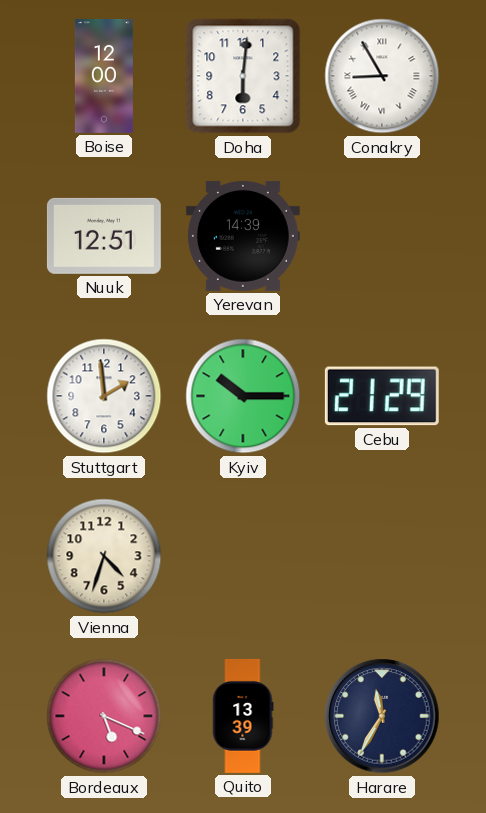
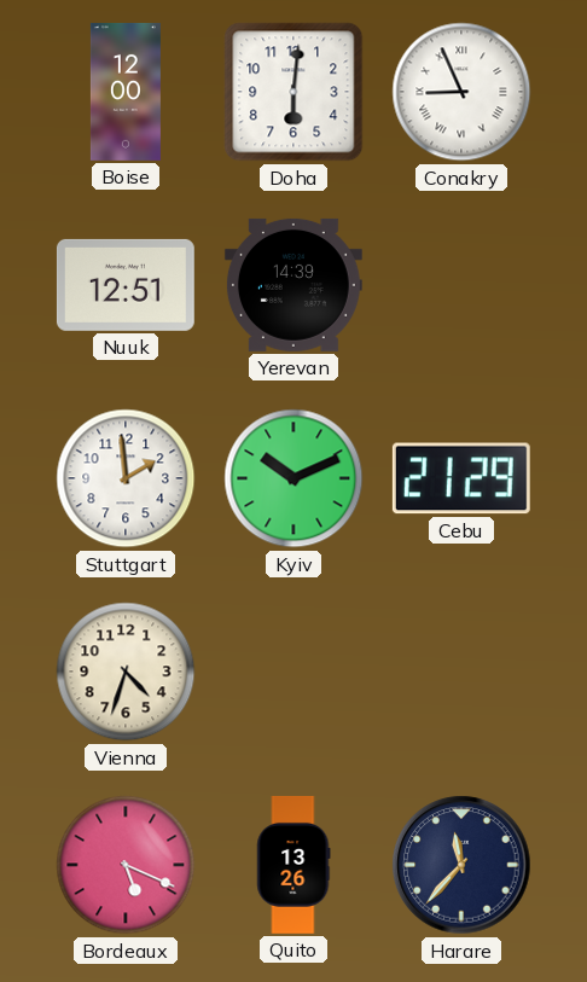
Conakry: 8:55 -> 8:56
Kyiv: 10:15 -> 10:11
Quito: 13:39 -> 13:26
Harare: 11:35 -> 11:37
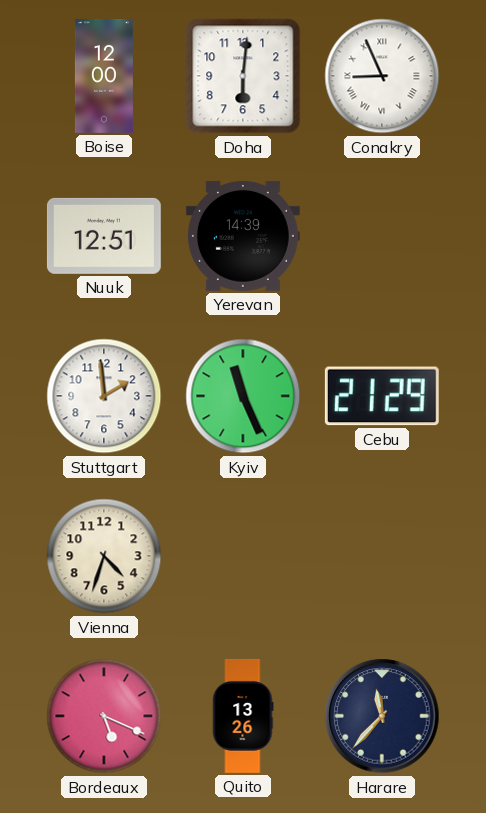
Kyiv: 10:11 -> 11:26
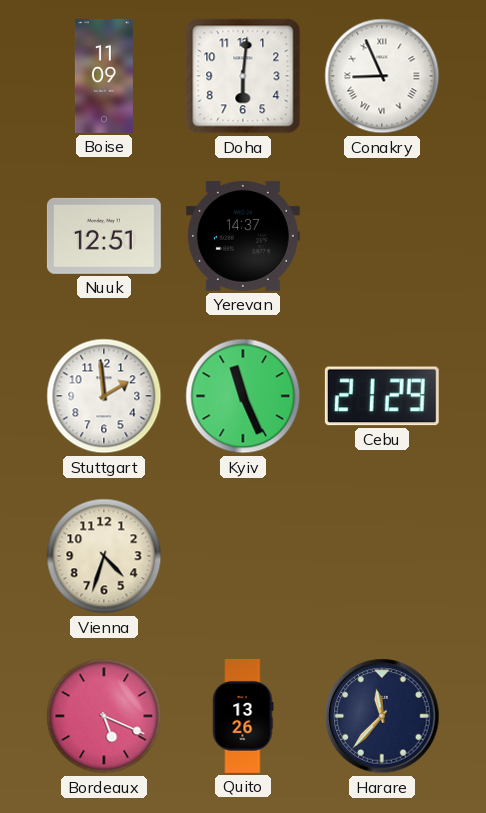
Boise: 12:00 -> 11:09
Yerevan: 14:39 -> 14:37
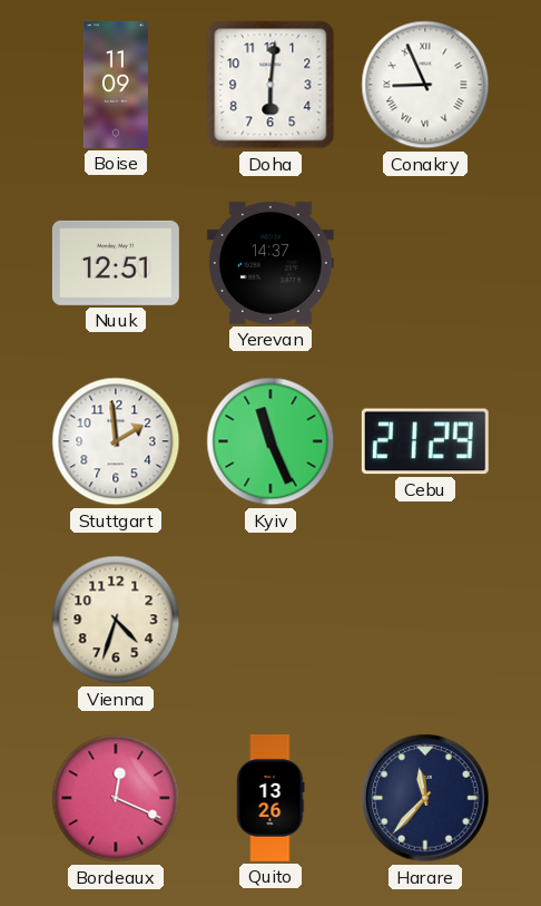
Bordeaux: 5:19 -> 12:19
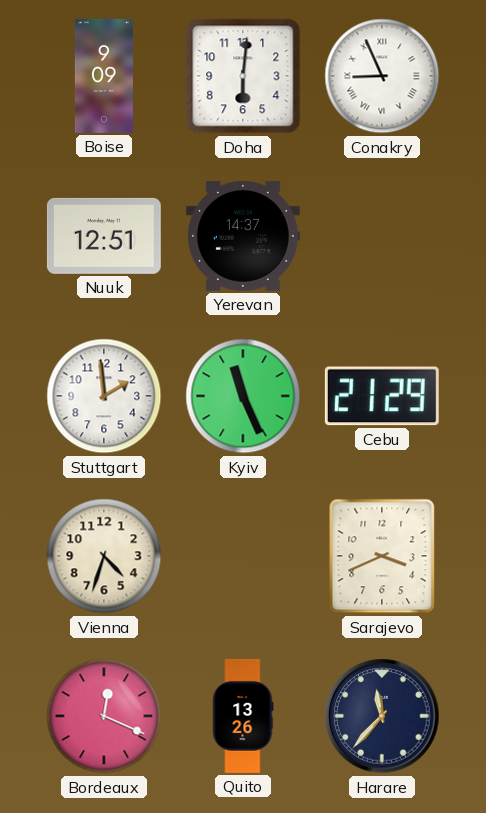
Boise: 11:09 -> 9:09
Sarajevo: none -> 3:41
